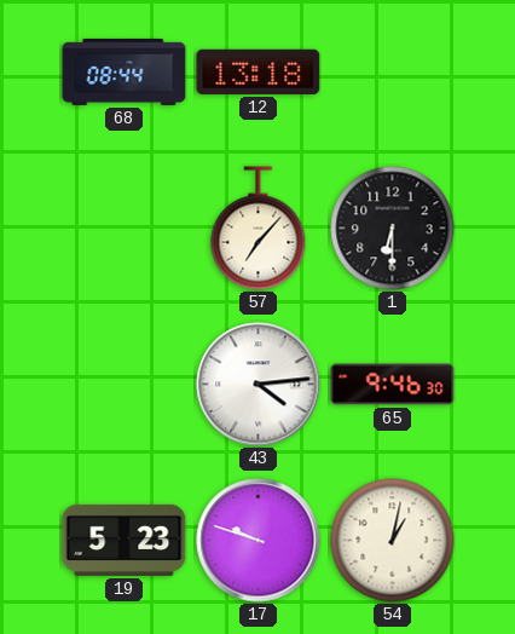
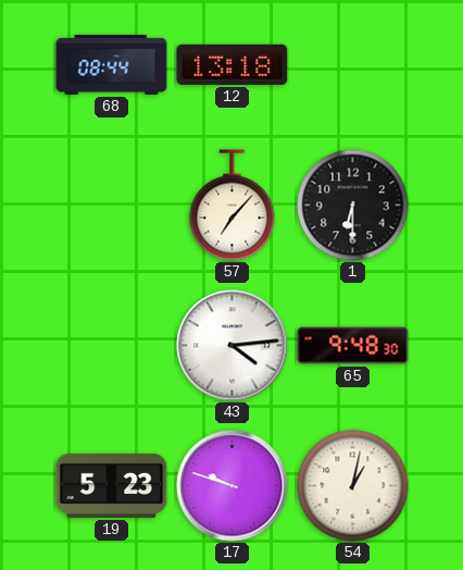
65: 9:46 -> 9:48
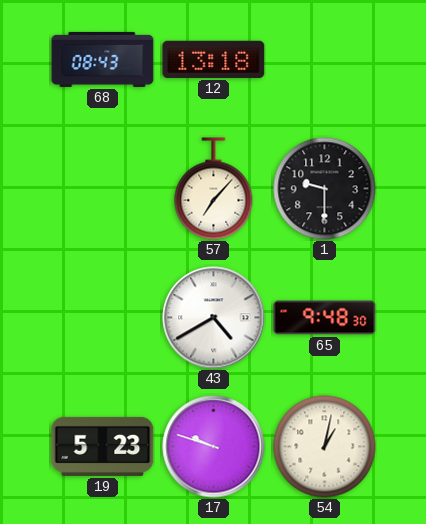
68: 08:44 -> 08:43
1: 6:30 -> 9:30
43: 4:14 -> 4:40
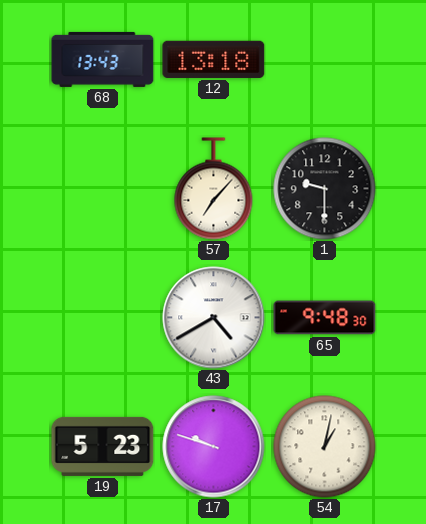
68: 08:43 -> 13:43
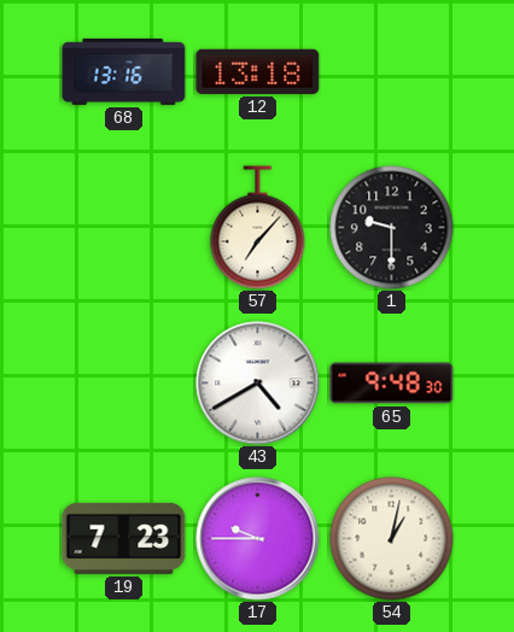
68: 13:43 -> 13:16
19: 5:23 -> 7:23
17: 9:48 -> 9:45
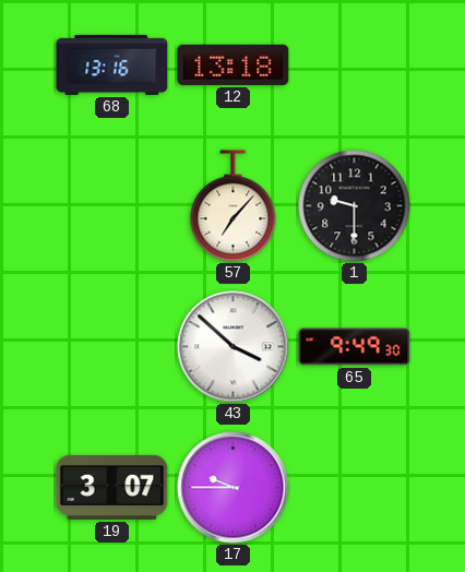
43: 4:40 -> 3:52
65: 9:48 -> 9:49
19: 7:23 -> 3:07
54: 1:02 -> none
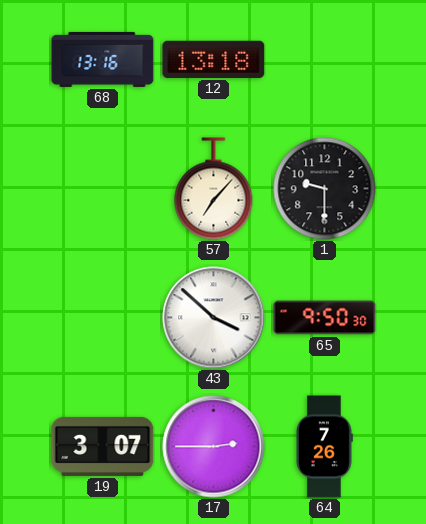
65: 9:49 -> 9:50
17: 9:45 -> 2:45
64: none -> 7:26
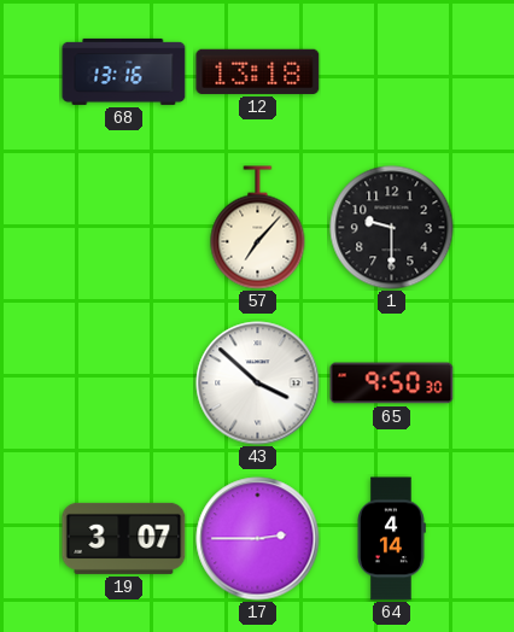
64: 7:26 -> 4:14
